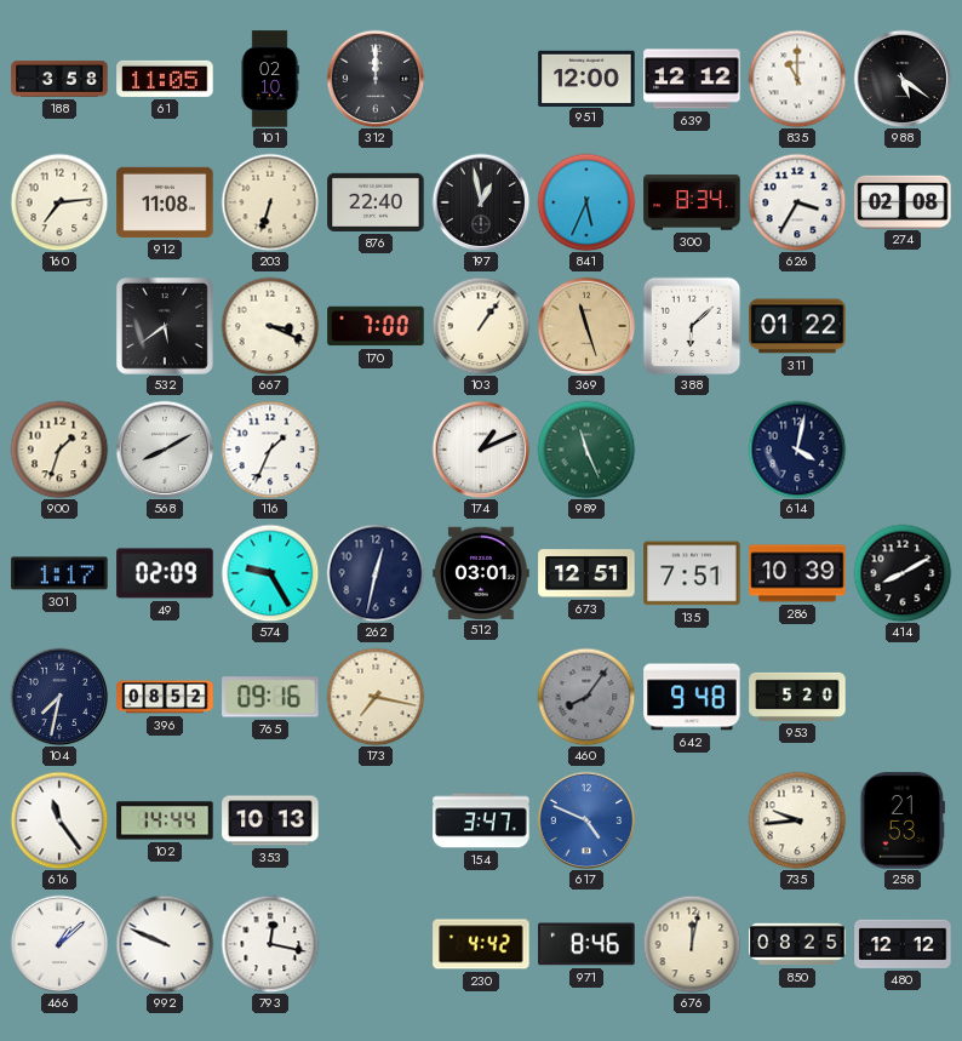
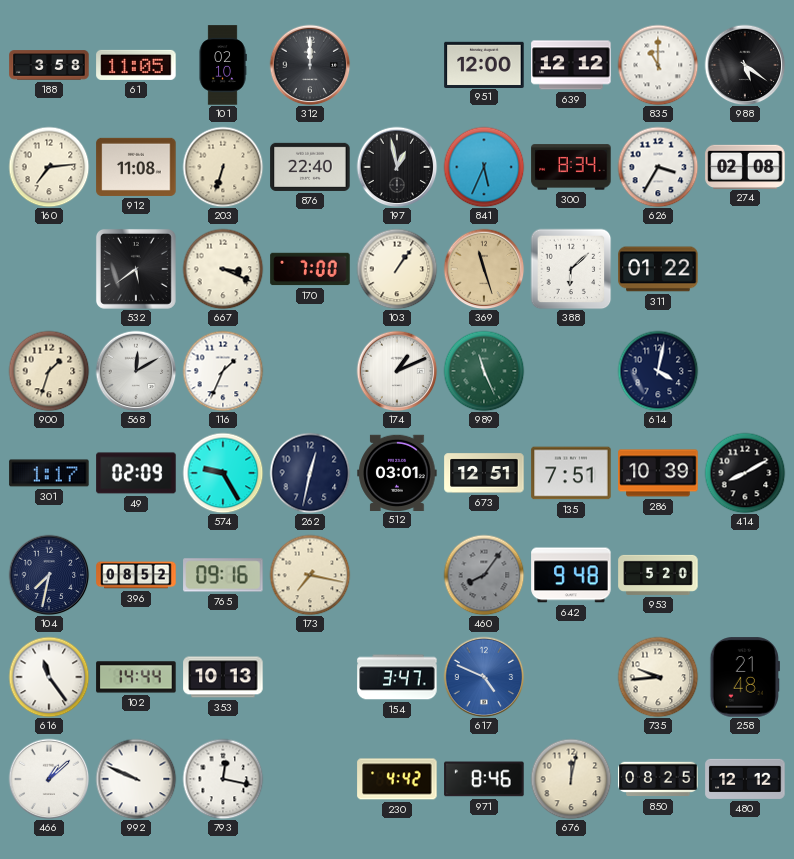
568: 8:10 -> 12:10
258: 21:53 -> 21:48
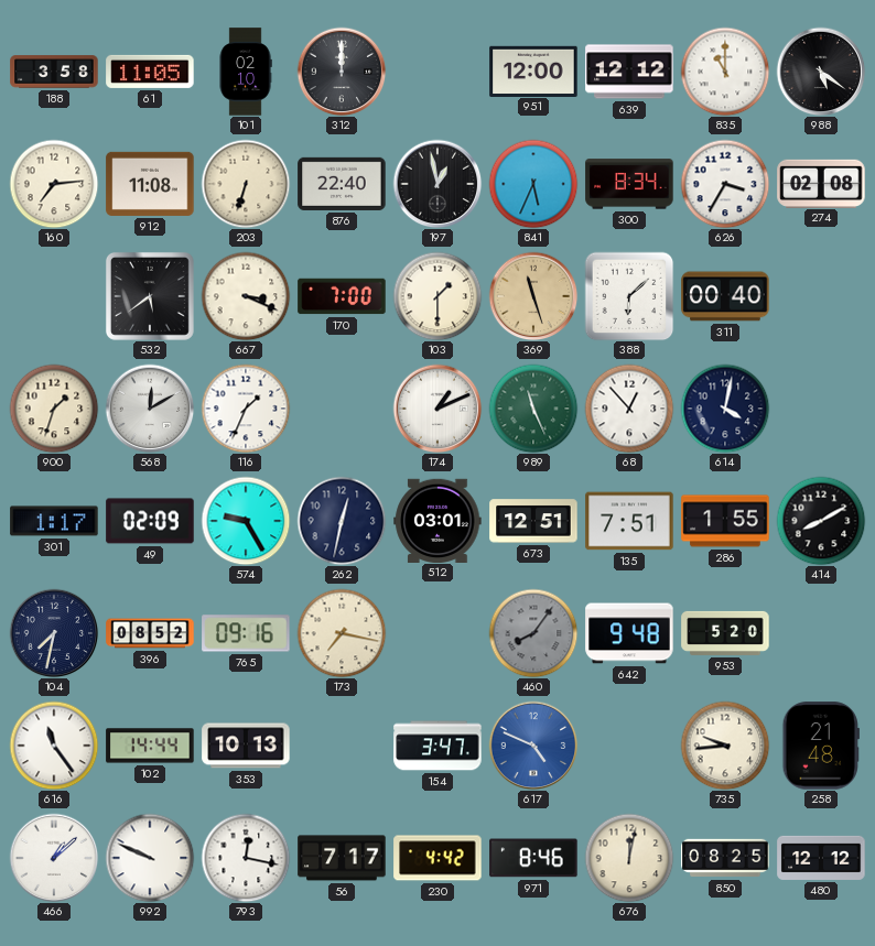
103: 1:06 -> 1:30
311: 01:22 -> 00:40
68: none -> 12:53
286: 10:39 -> 1:55
56: none -> 7:17
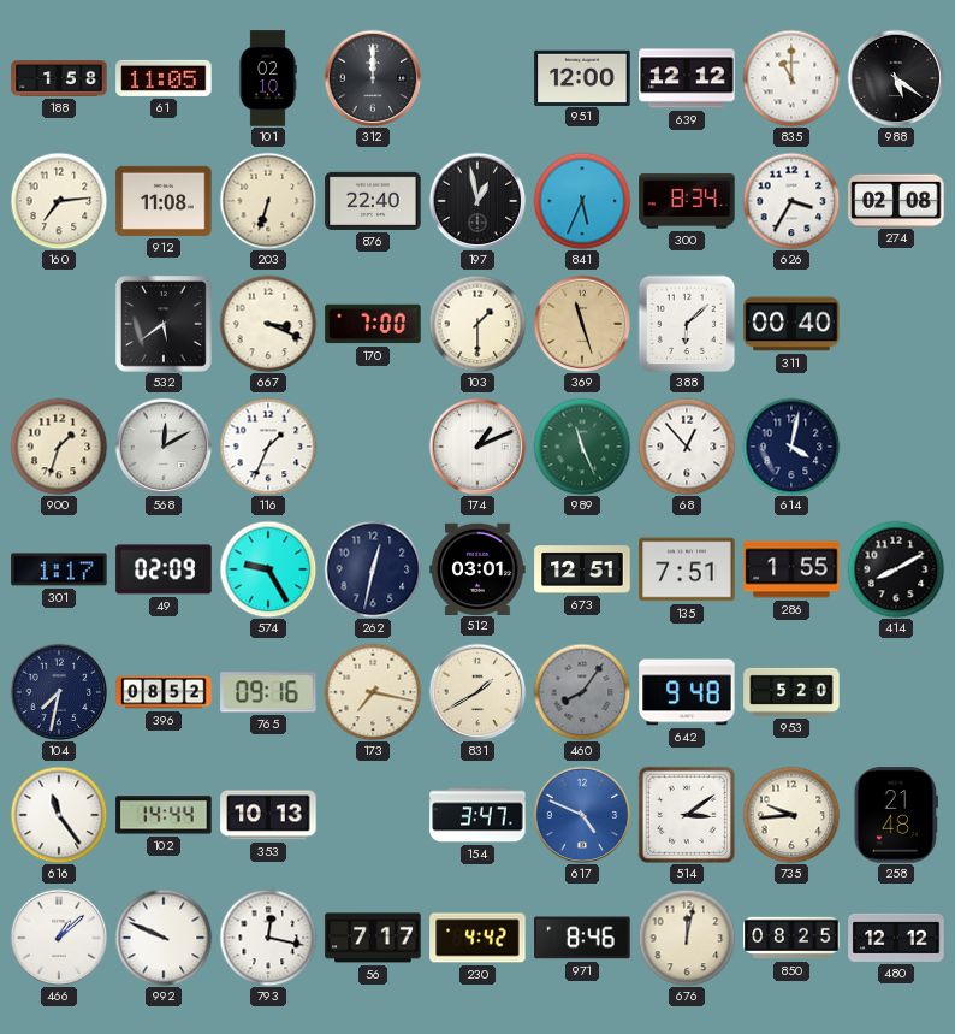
188: 3:58 -> 1:58
831: none -> 1:40
514: none -> 3:09
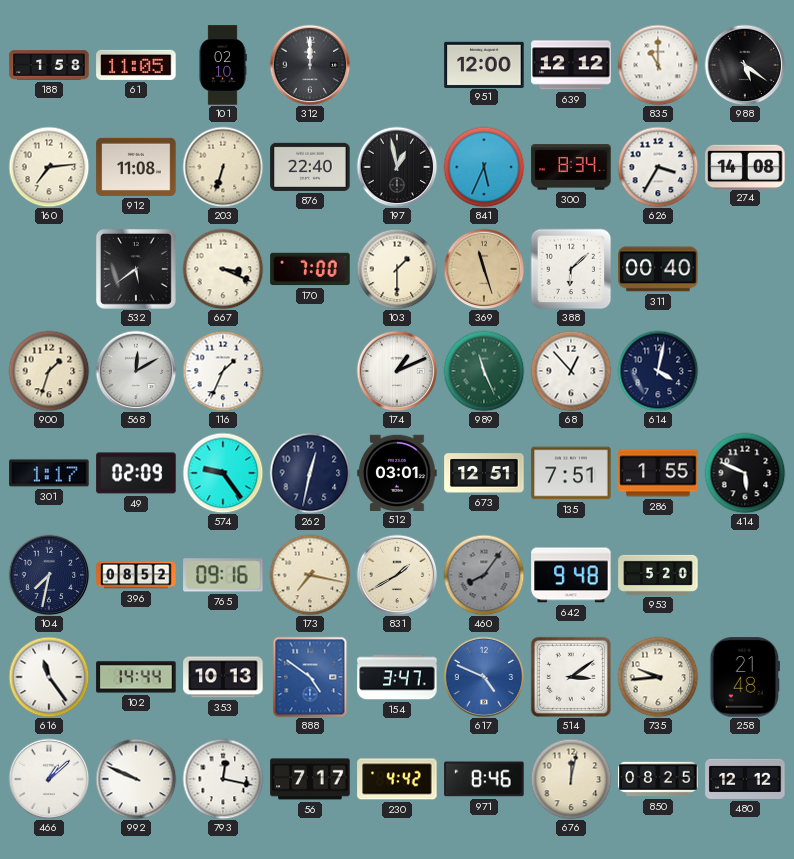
274: 02:08 -> 14:08
574: 9:25 -> 9:24
414: 8:10 -> 5:49
888: none -> 4:51
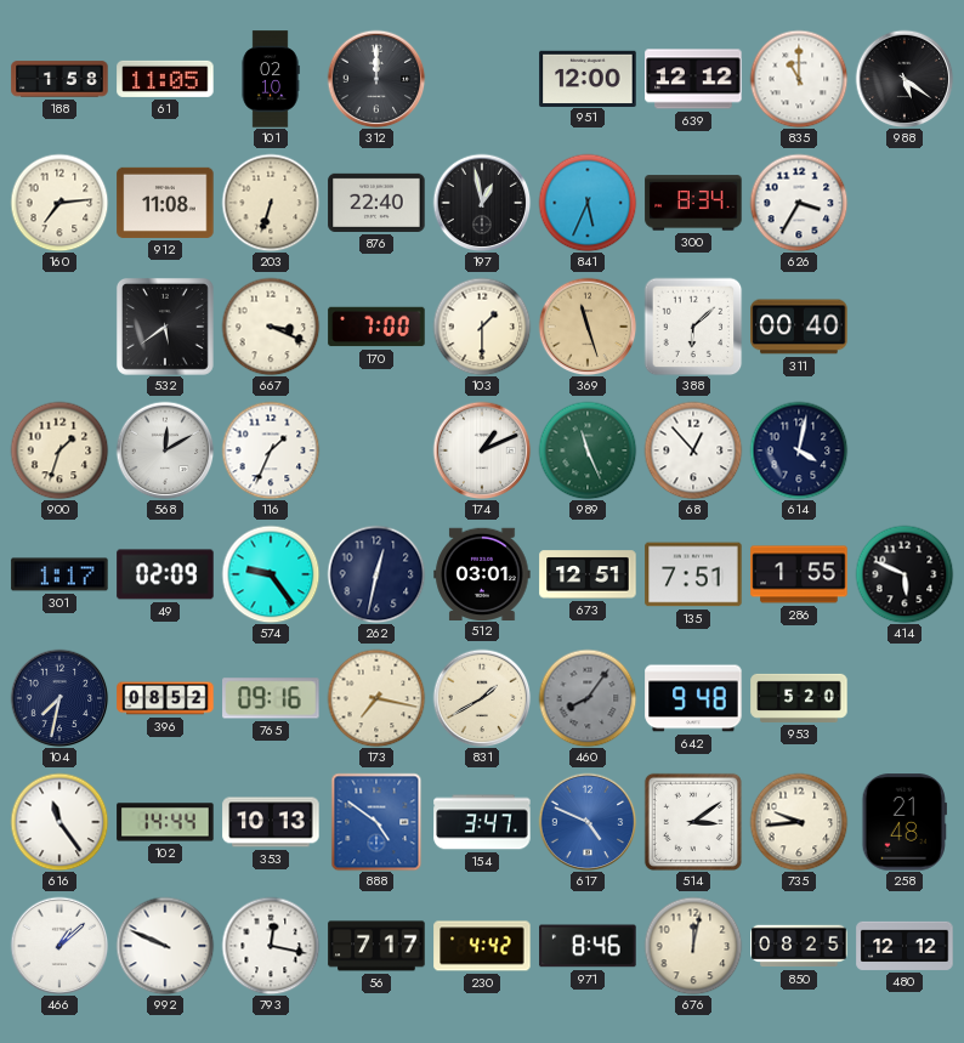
274: 14:08 -> none
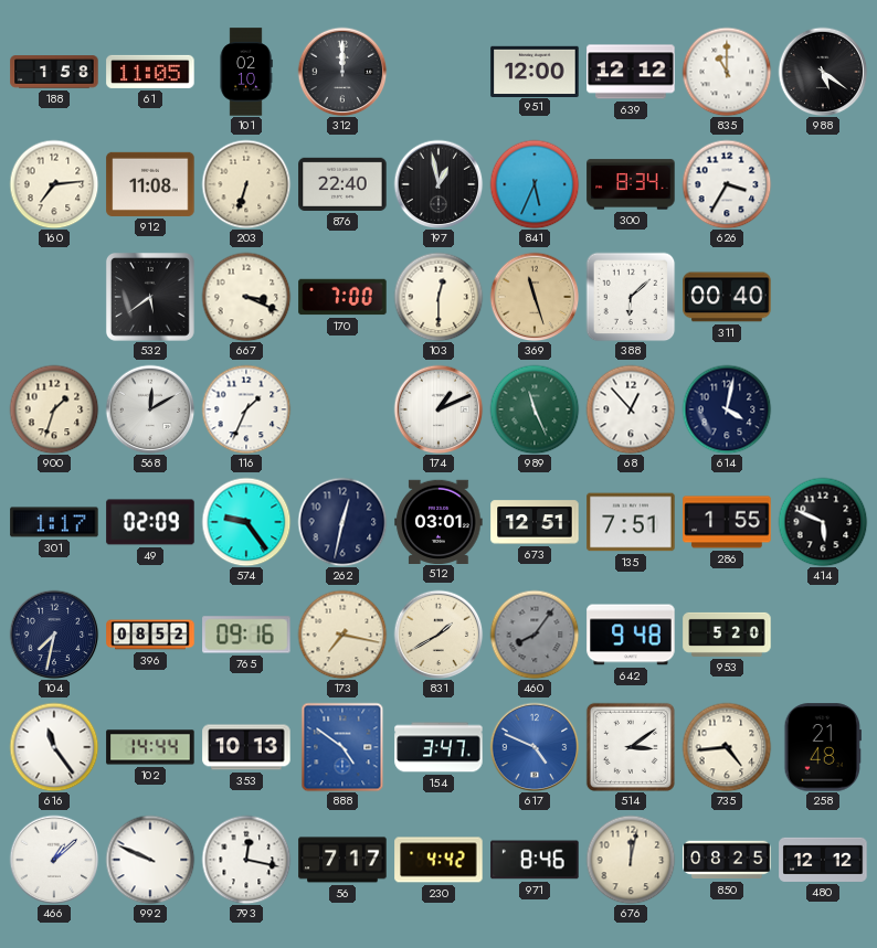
103: 1:30 -> 12:30
735: 9:44 -> 4:44
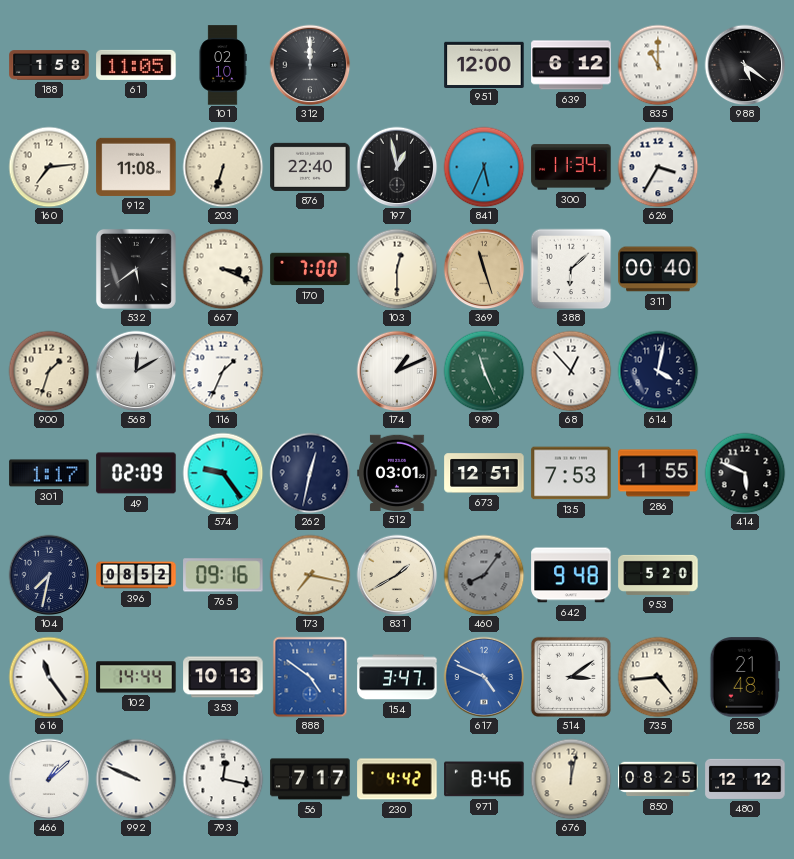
639: 12:12 -> 6:12
300: 8:34 -> 11:34
135: 7:51 -> 7:53
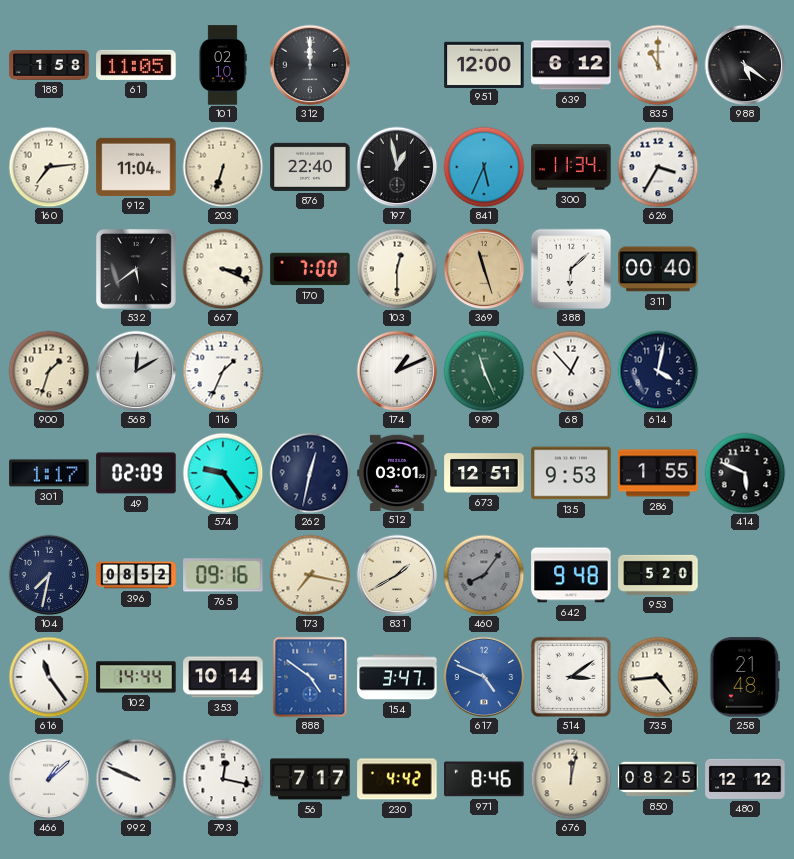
912: 11:08 -> 11:04
135: 7:53 -> 9:53
353: 10:13 -> 10:14
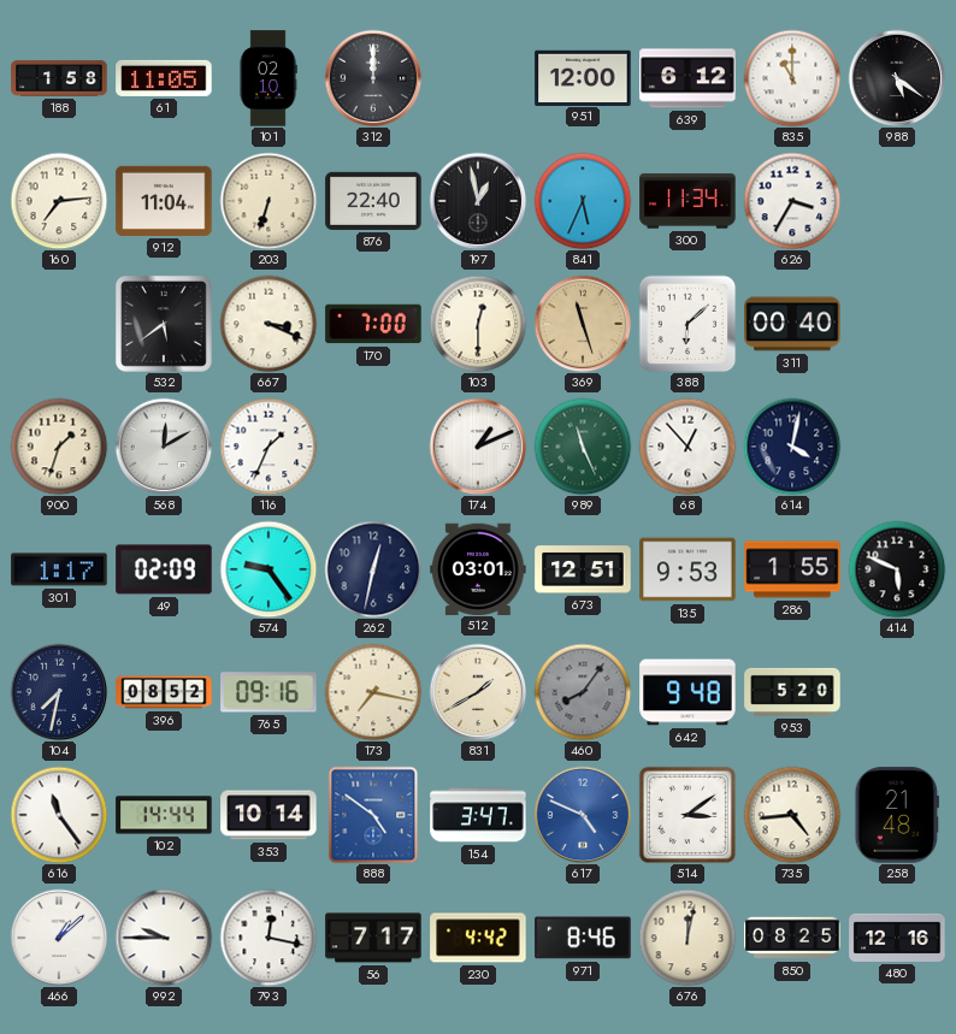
992: 9:49 -> 9:45
480: 12:12 -> 12:16
